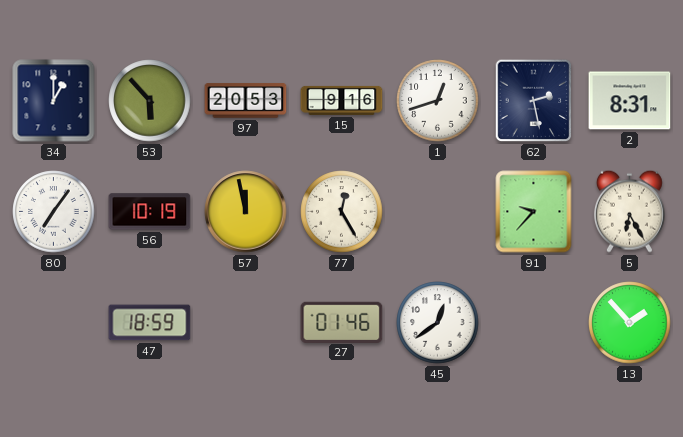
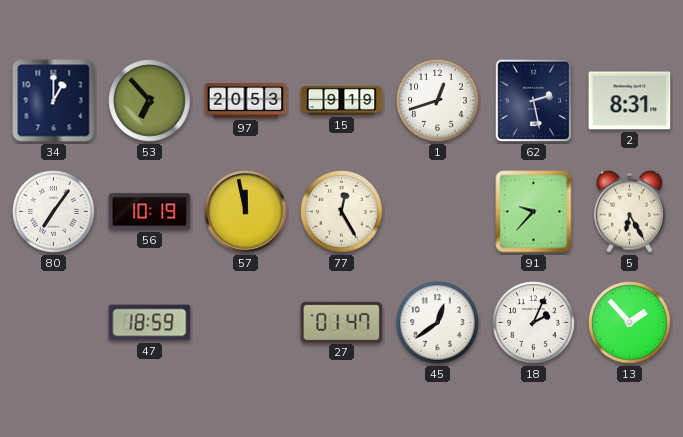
53: 5:53 -> 6:53
15: 9:16 -> 9:19
27: 01:46 -> 01:47
18: none -> 2:04
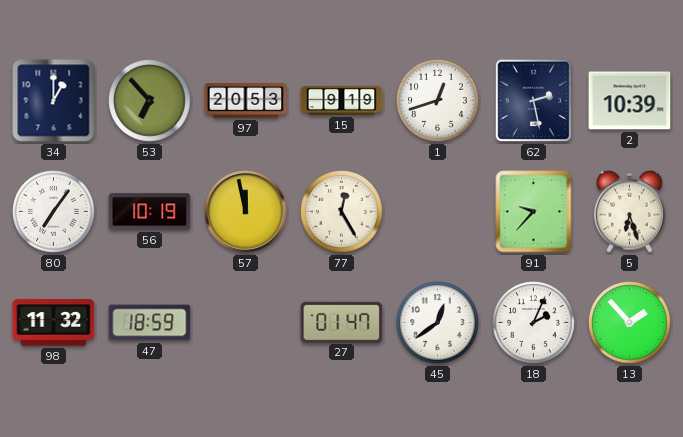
2: 8:31 -> 10:39
5: 6:25 -> 6:27
98: none -> 11:32
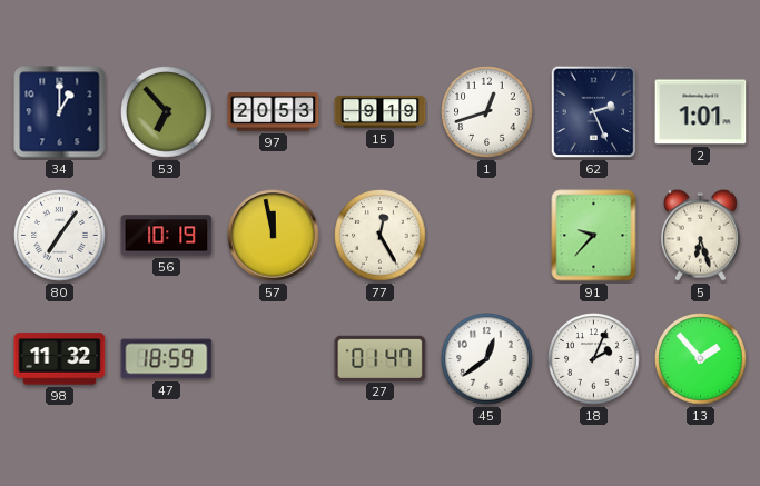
62: 2:28 -> 2:26
2: 10:39 -> 1:01
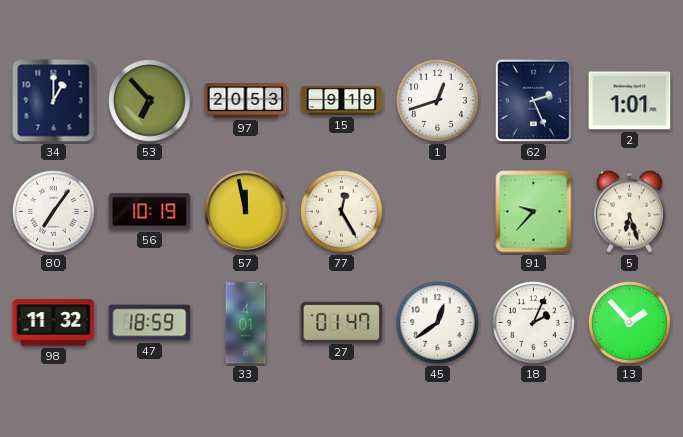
33: none -> 4:01
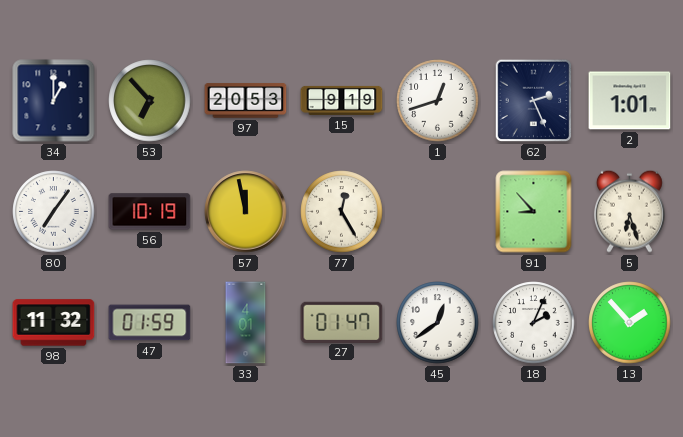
91: 9:37 -> 8:53
47: 18:59 -> 01:59
